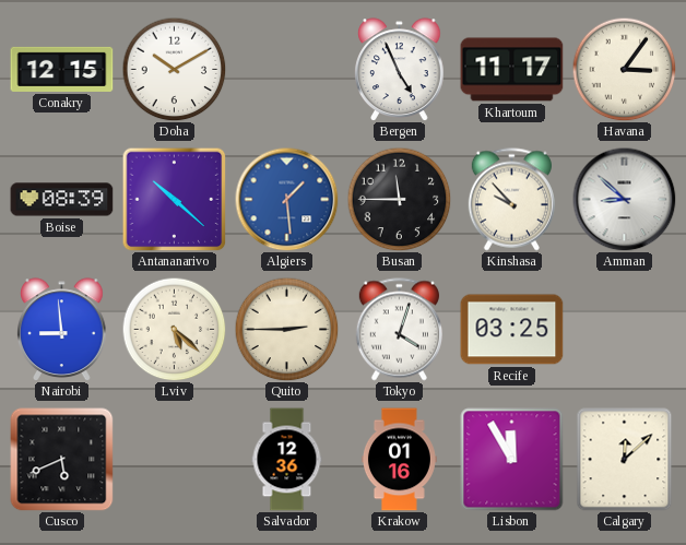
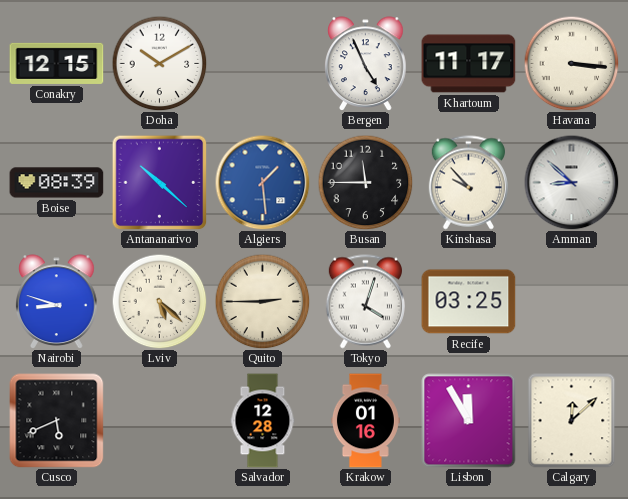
Havana: 3:06 -> 3:16
Nairobi: 8:59 -> 8:48
Salvador: 12:36 -> 12:28
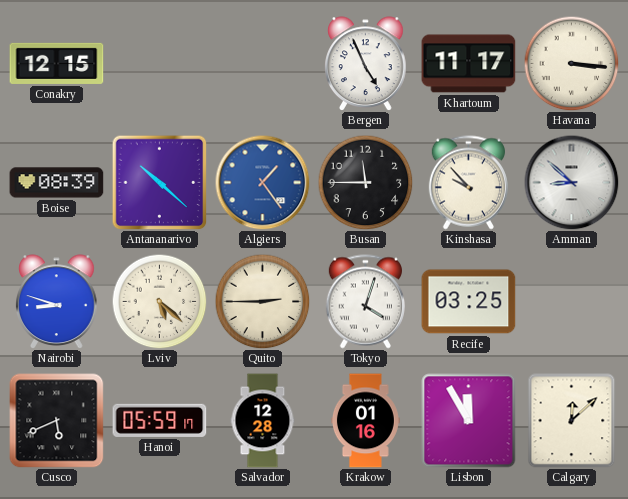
Doha: 10:10 -> none
Algiers: 1:29 -> 1:24
Hanoi: none -> 05:59
